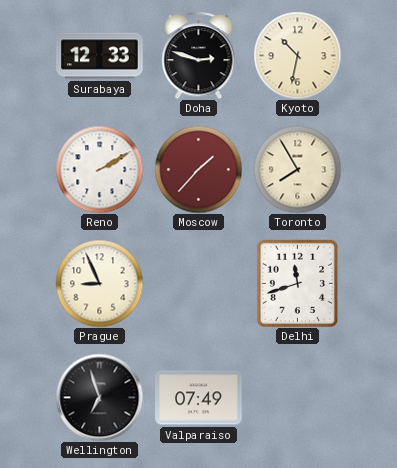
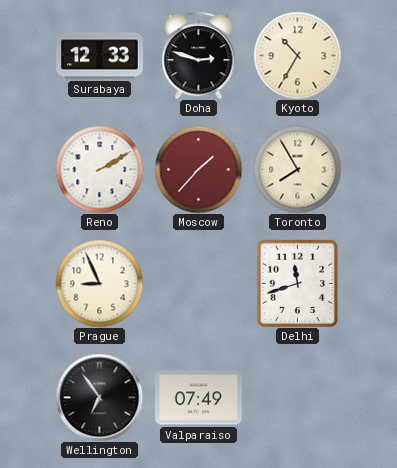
Kyoto: 10:32 -> 10:35
Wellington: 6:57 -> 6:54
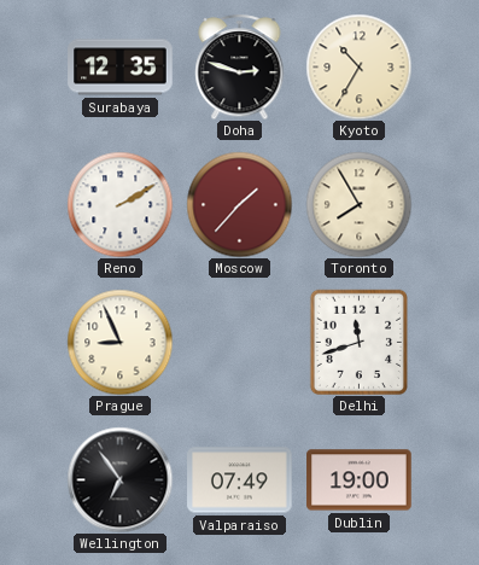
Surabaya: 12:33 -> 12:35
Dublin: none -> 19:00
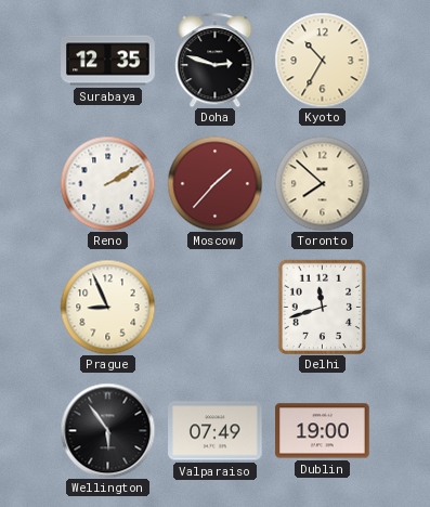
Toronto: 7:55 -> 7:52
Wellington: 6:54 -> 5:54
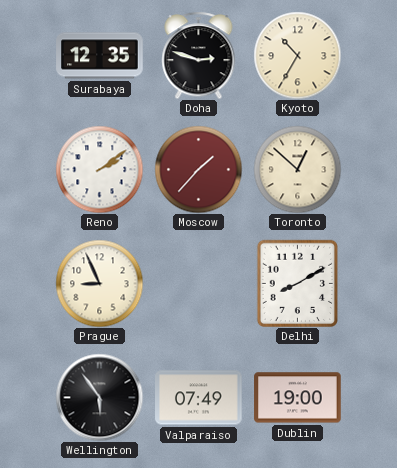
Reno: 2:10 -> 2:09
Toronto: 7:52 -> 12:52
Delhi: 11:42 -> 8:10
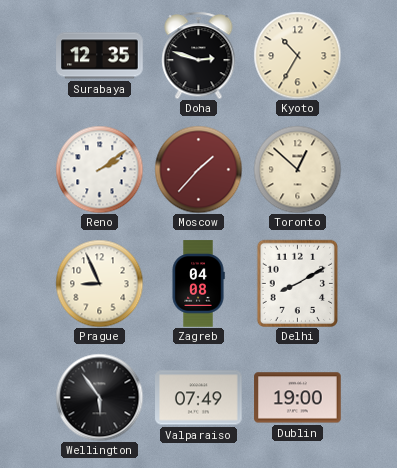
Zagreb: none -> 04:08
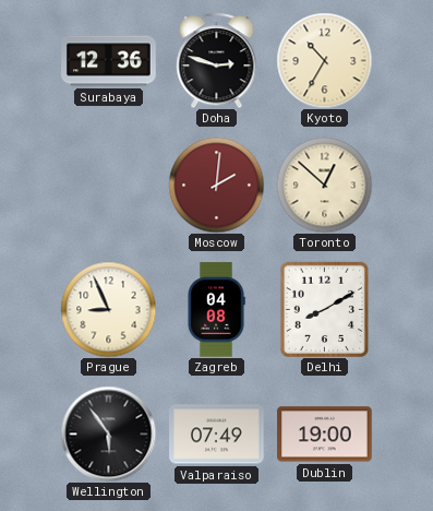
Surabaya: 12:35 -> 12:36
Reno: 2:09 -> none
Moscow: 1:37 -> 2:01
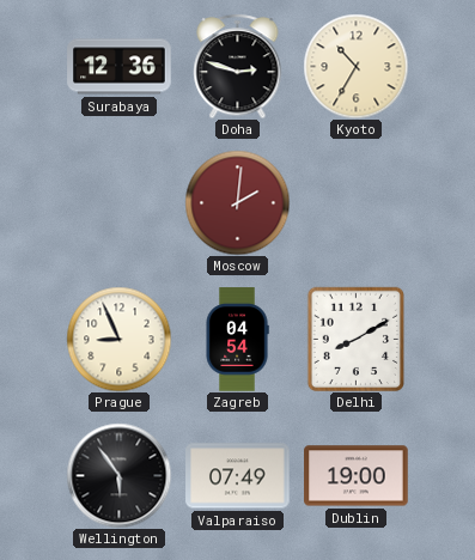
Toronto: 12:52 -> none
Zagreb: 04:08 -> 04:54
